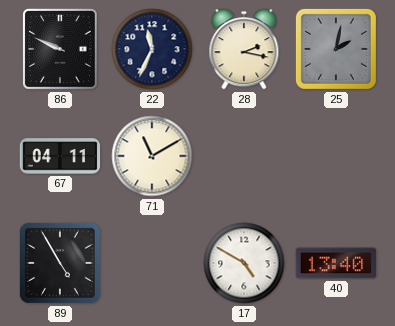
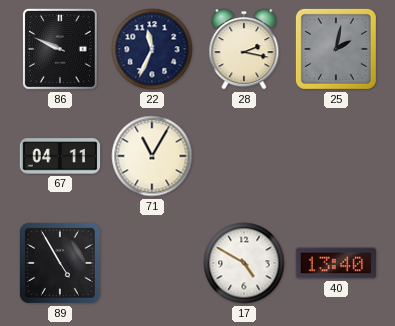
71: 11:10 -> 11:05
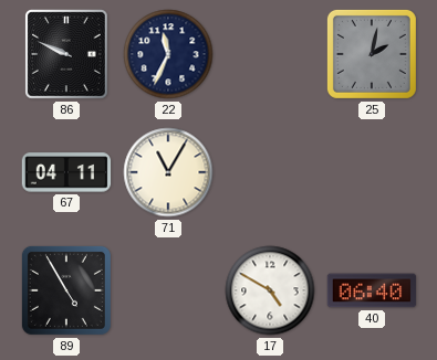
28: 2:17 -> none
40: 13:40 -> 06:40
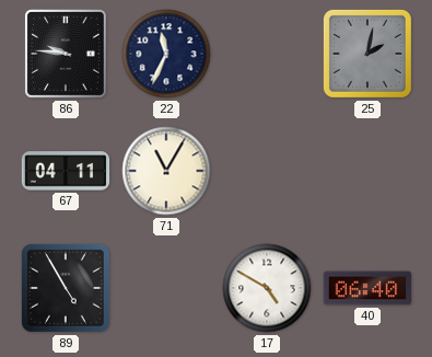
86: 9:49 -> 9:46
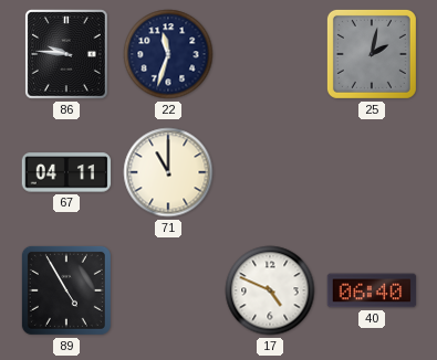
22: 11:34 -> 11:33
71: 11:05 -> 11:00
17: 4:50 -> 4:49
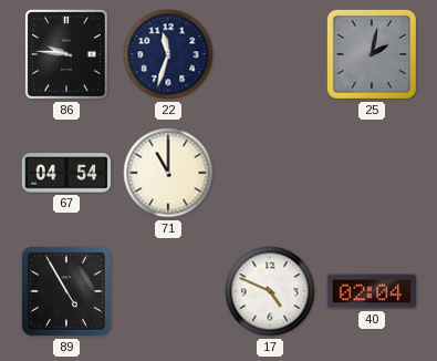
67: 04:11 -> 04:54
40: 06:40 -> 02:04
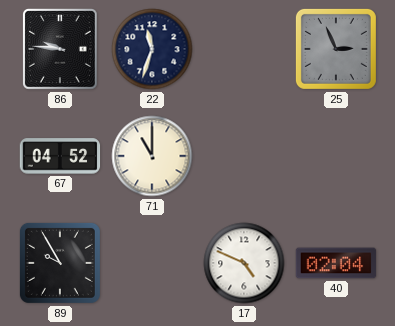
25: 2:02 -> 2:56
67: 04:54 -> 04:52
89: 4:55 -> 9:55
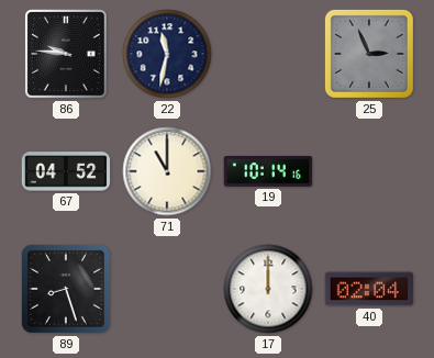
22: 11:33 -> 11:32
19: none -> 10:14
89: 9:55 -> 8:27
17: 4:49 -> 12:00
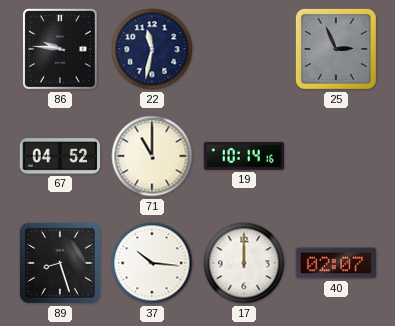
37: none -> 10:16
40: 02:04 -> 02:07
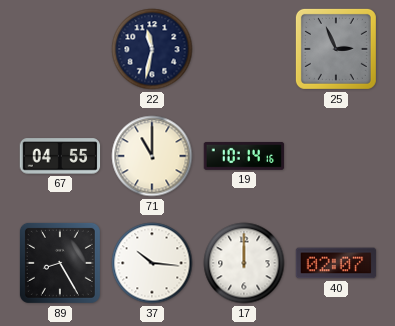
86: 9:46 -> none
67: 04:52 -> 04:55
89: 8:27 -> 8:25
